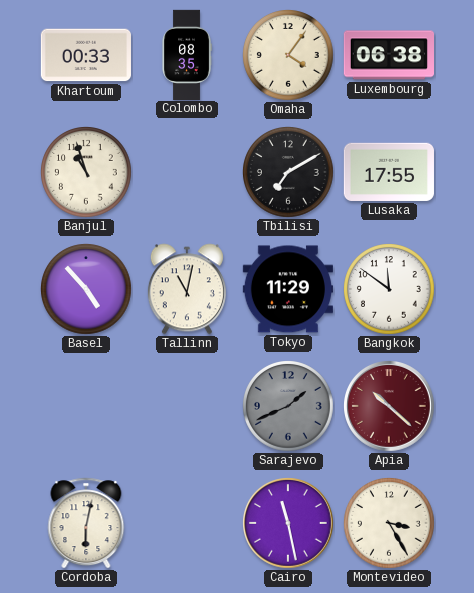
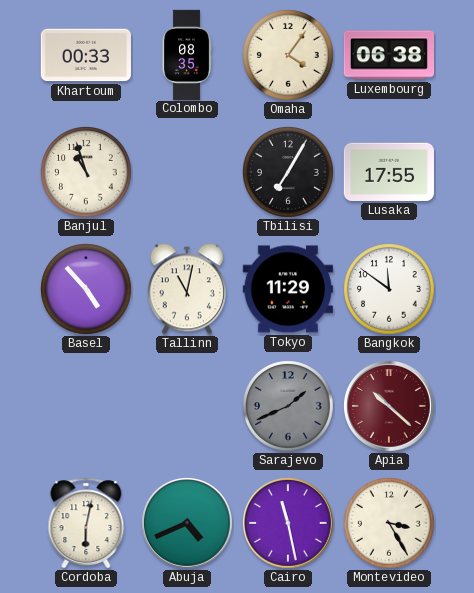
Tbilisi: 7:10 -> 7:05
Abuja: none -> 4:41
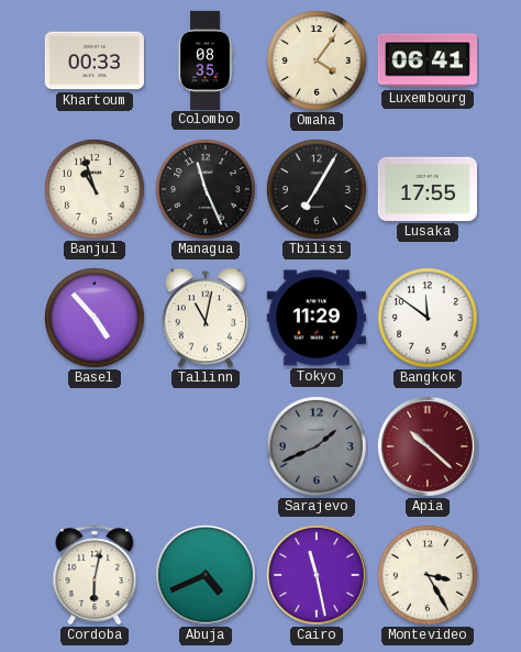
Luxembourg: 06:38 -> 06:41
Managua: none -> 11:26
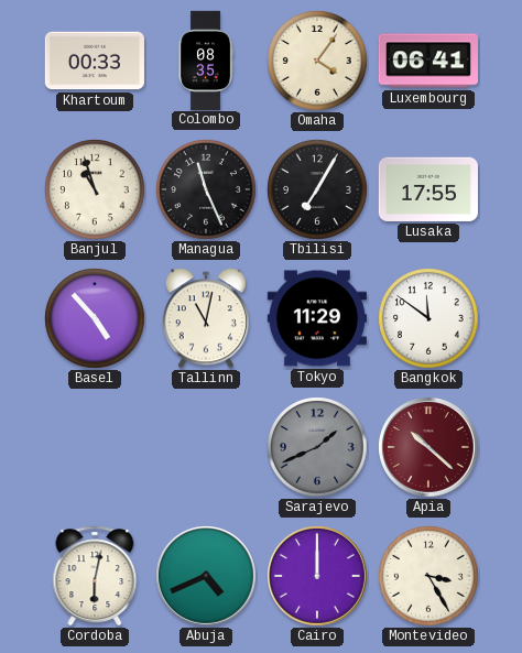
Cairo: 11:28 -> 12:00
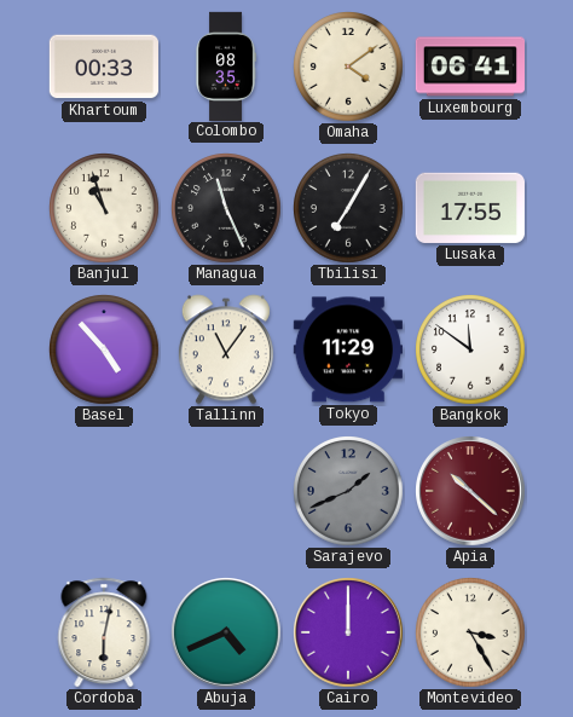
Omaha: 4:06 -> 4:09
Tallinn: 11:02 -> 11:06
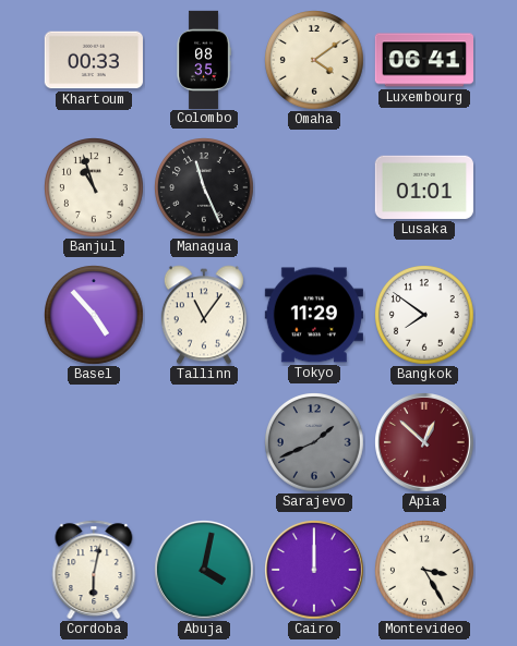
Tbilisi: 7:05 -> none
Lusaka: 17:55 -> 01:01
Bangkok: 11:51 -> 7:51
Apia: 10:22 -> 12:52
Abuja: 4:41 -> 4:02
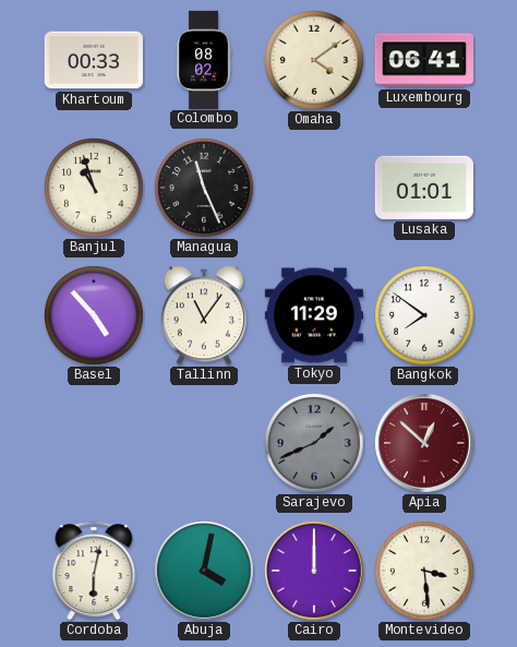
Colombo: 08:35 -> 08:02
Montevideo: 3:25 -> 3:29
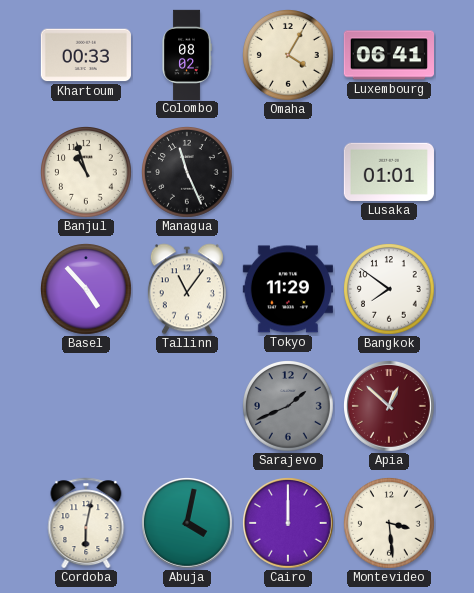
Omaha: 4:09 -> 4:05
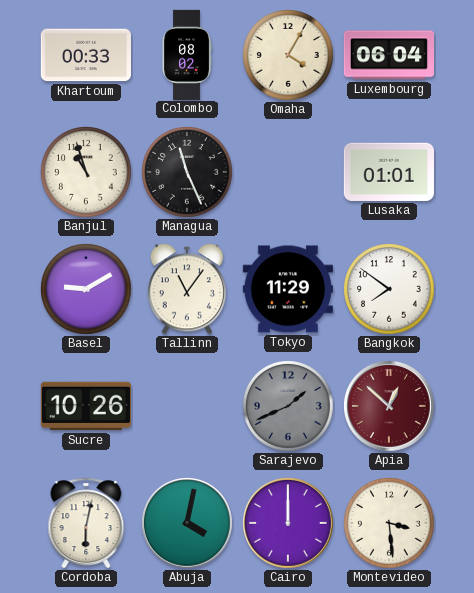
Luxembourg: 06:41 -> 06:04
Basel: 4:53 -> 9:10
Sucre: none -> 10:26
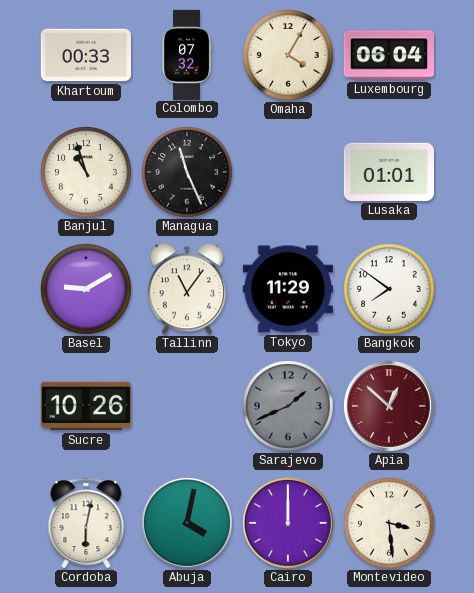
Colombo: 08:02 -> 07:32
